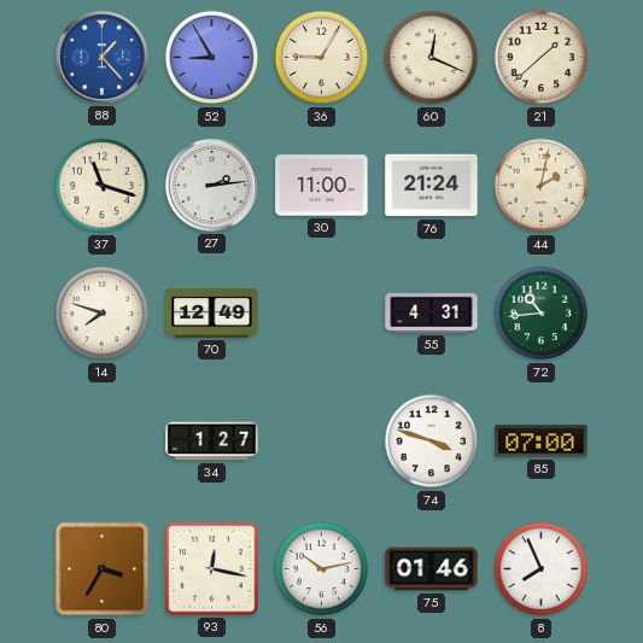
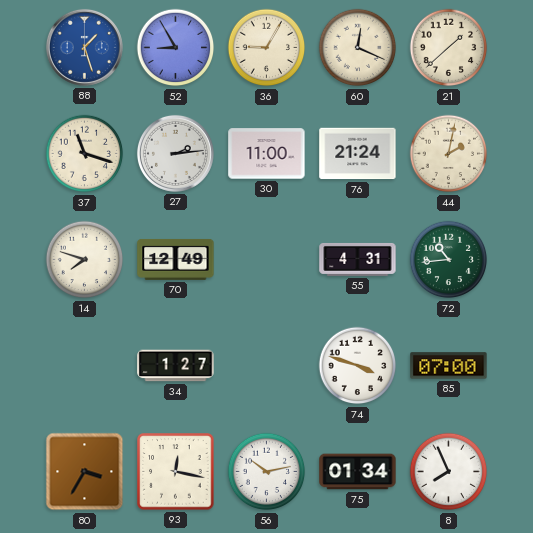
88: 1:23 -> 1:27
75: 01:46 -> 01:34
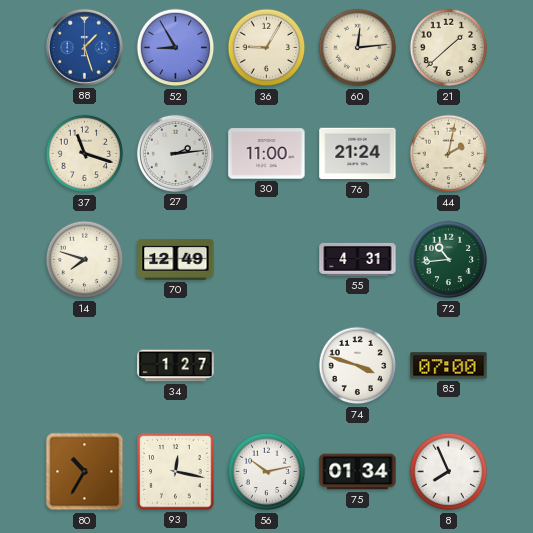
60: 12:19 -> 12:14
80: 3:35 -> 10:35
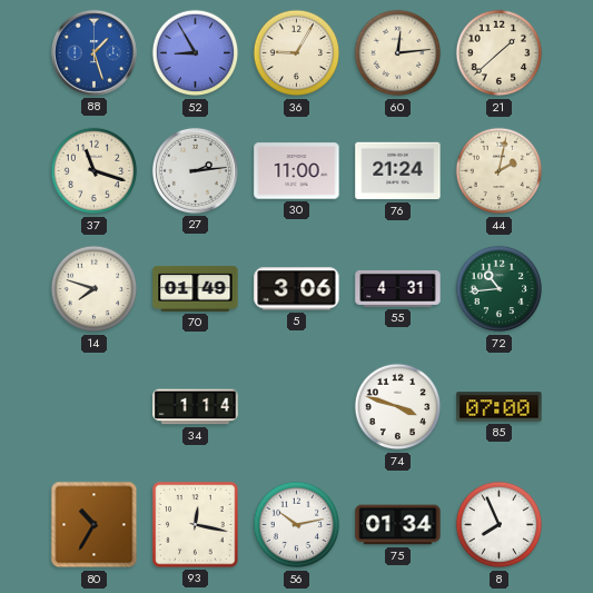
70: 12:49 -> 01:49
5: none -> 3:06
34: 1:27 -> 1:14
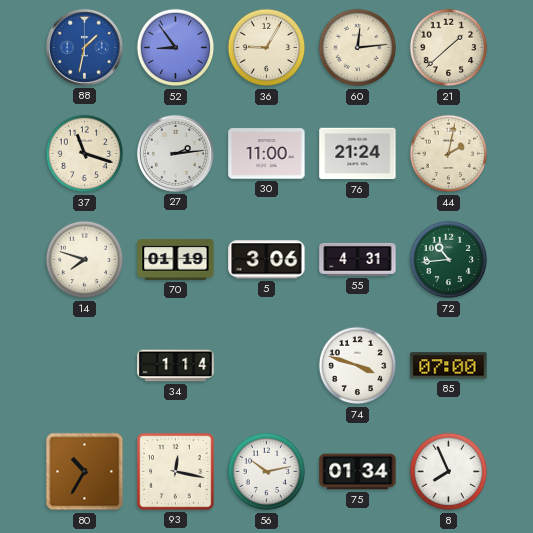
88: 1:27 -> 1:32
52: 8:55 -> 8:54
70: 01:49 -> 01:19
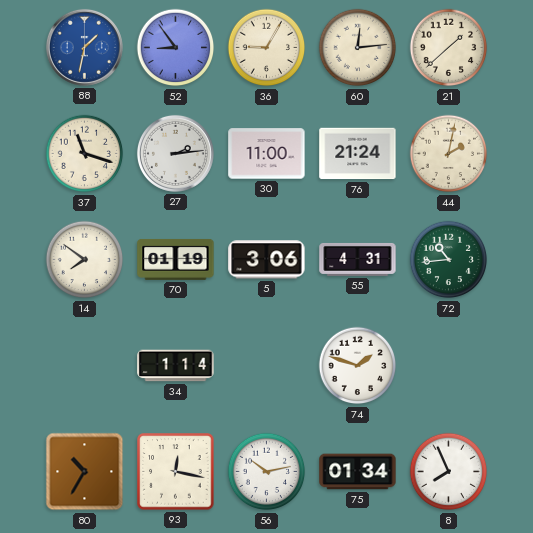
14: 7:48 -> 7:51
74: 3:48 -> 1:48
85: 07:00 -> none
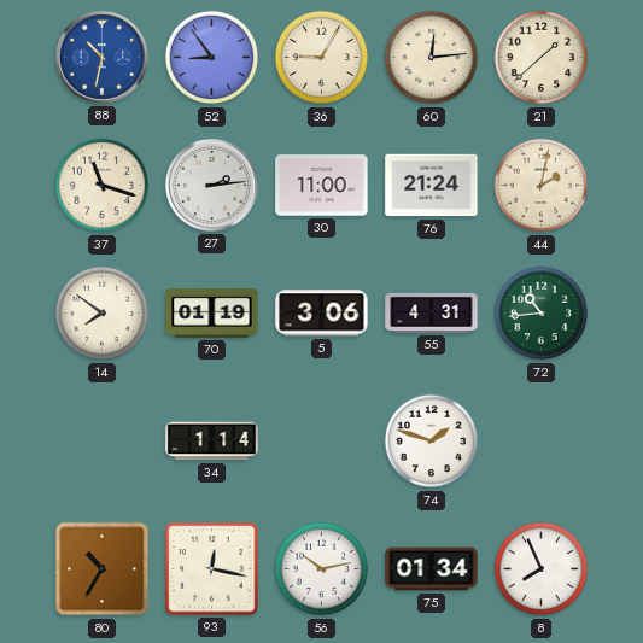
88: 1:32 -> 10:32
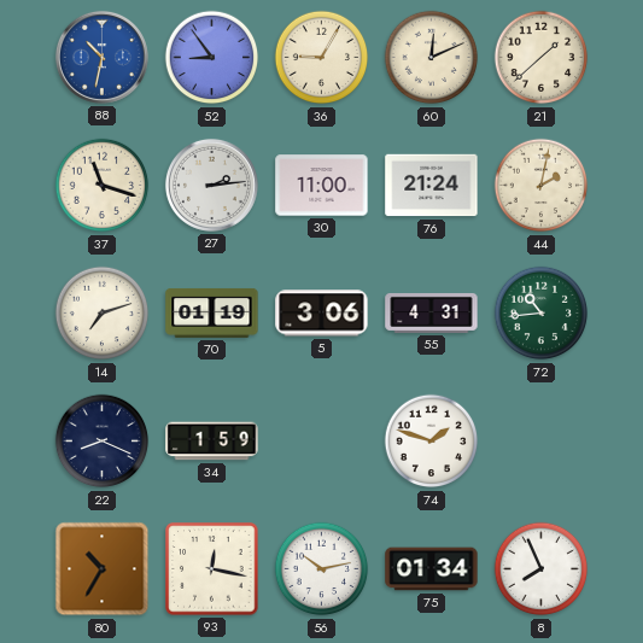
60: 12:14 -> 12:11
14: 7:51 -> 7:12
22: none -> 8:19
34: 1:14 -> 1:59
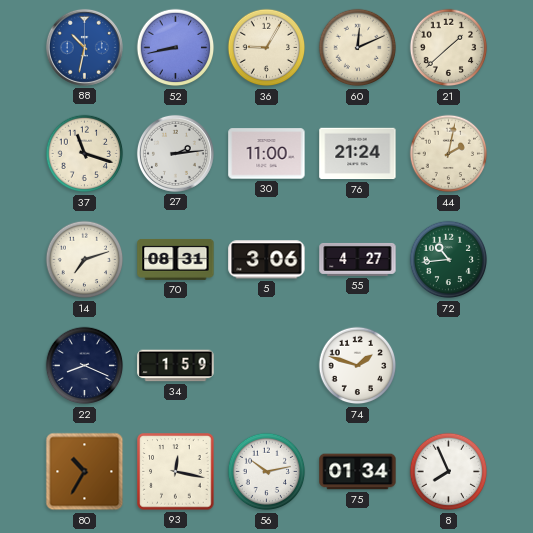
52: 8:54 -> 8:43
70: 01:19 -> 08:31
55: 4:31 -> 4:27
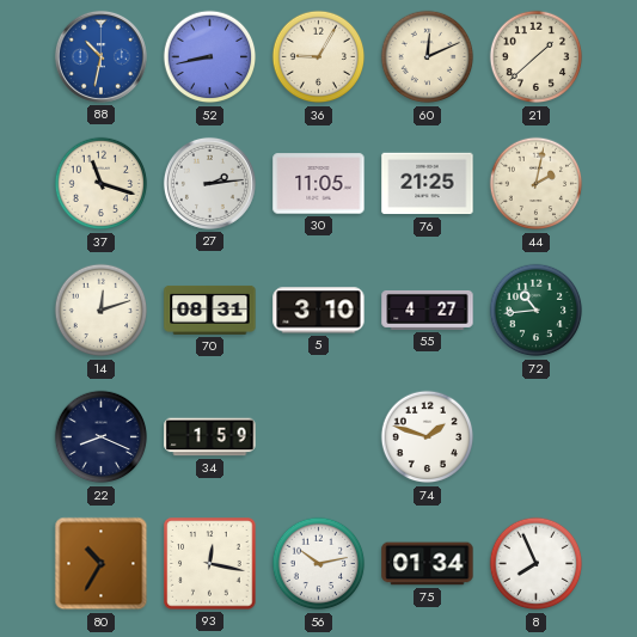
30: 11:00 -> 11:05
76: 21:24 -> 21:25
14: 7:12 -> 12:12
5: 3:06 -> 3:10
